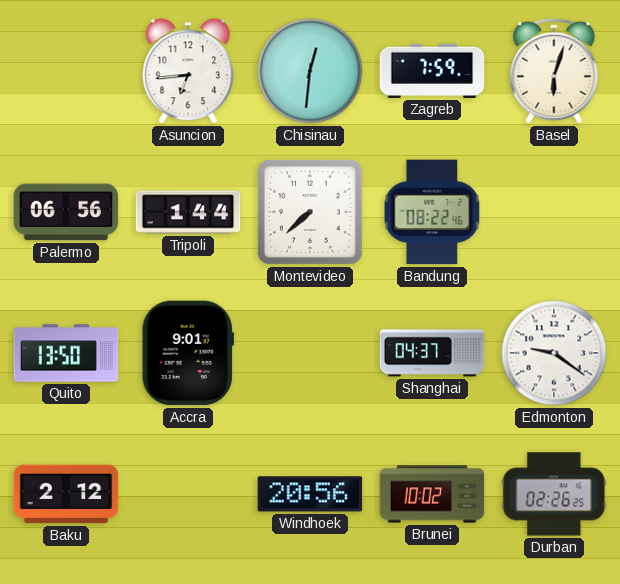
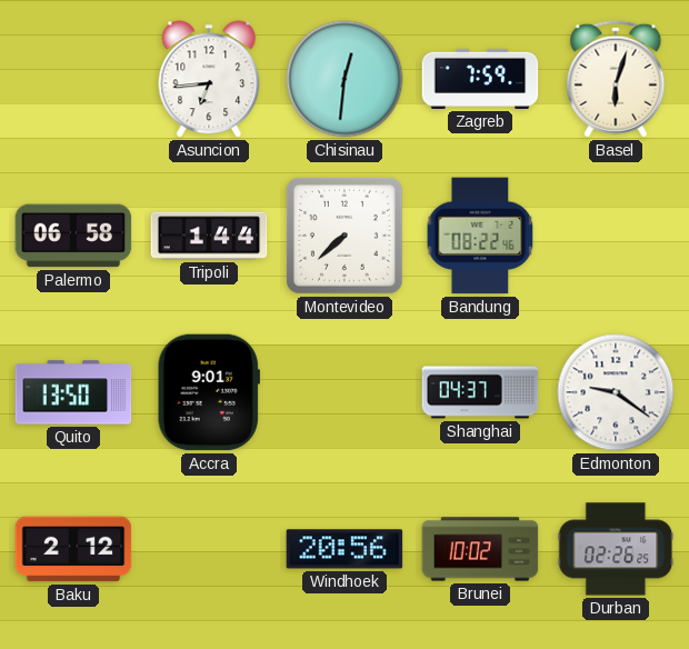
Palermo: 06:56 -> 06:58
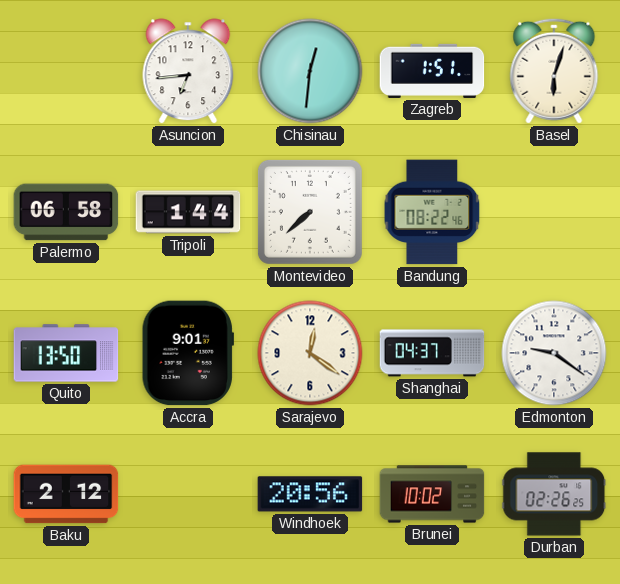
Zagreb: 7:59 -> 1:51
Sarajevo: none -> 12:21
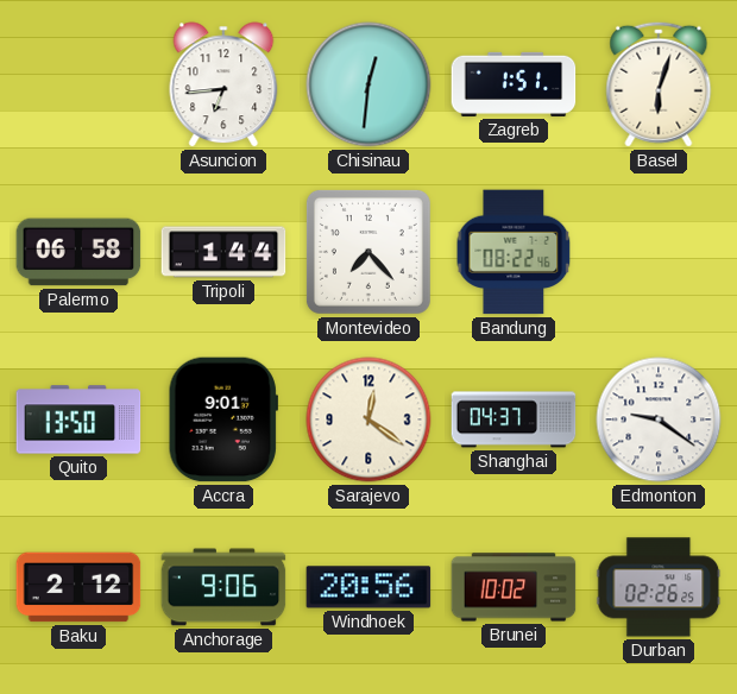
Montevideo: 7:38 -> 7:23
Anchorage: none -> 9:06
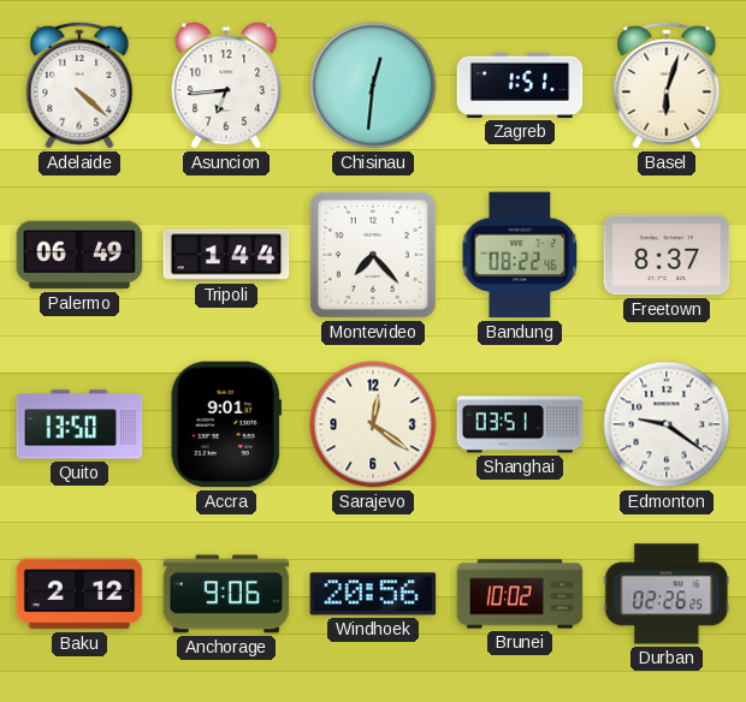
Adelaide: none -> 4:22
Palermo: 06:58 -> 06:49
Freetown: none -> 8:37
Shanghai: 04:37 -> 03:51
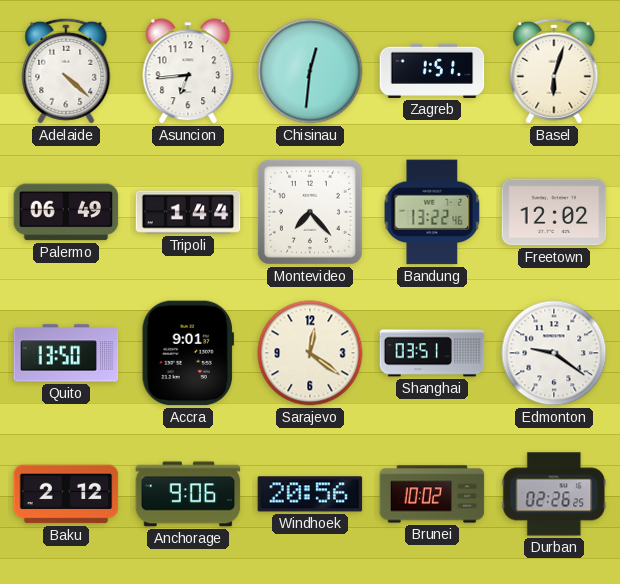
Bandung: 08:22 -> 13:22
Freetown: 8:37 -> 12:02
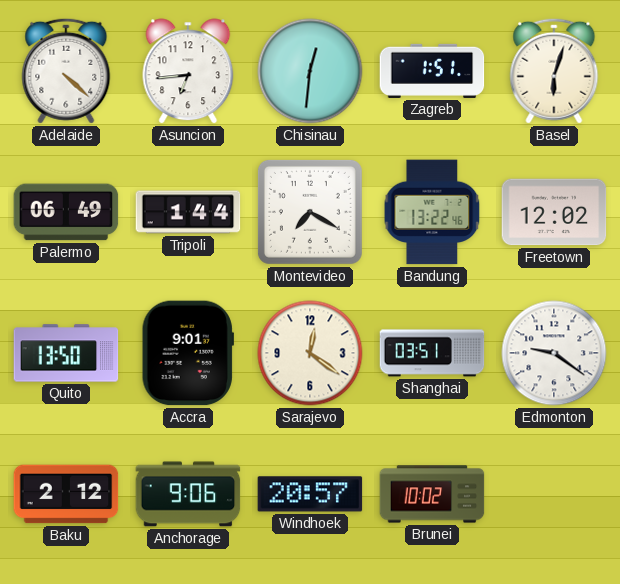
Montevideo: 7:23 -> 7:20
Windhoek: 20:56 -> 20:57
Durban: 02:26 -> none
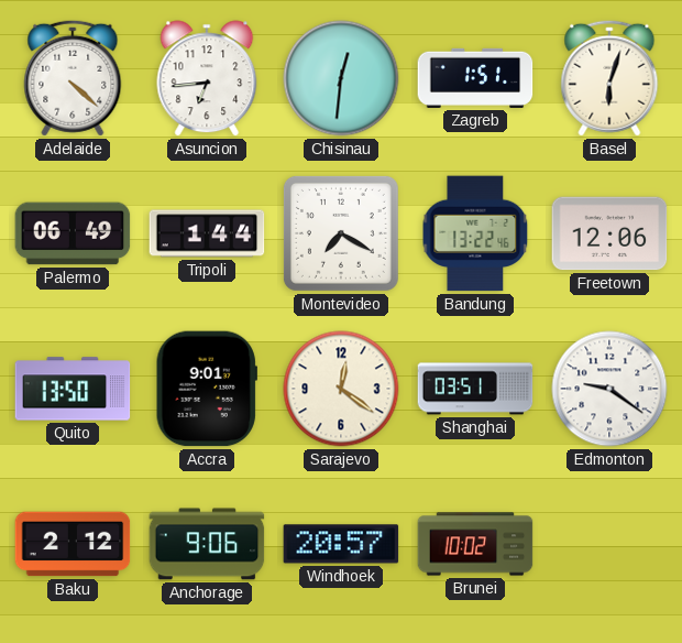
Freetown: 12:02 -> 12:06
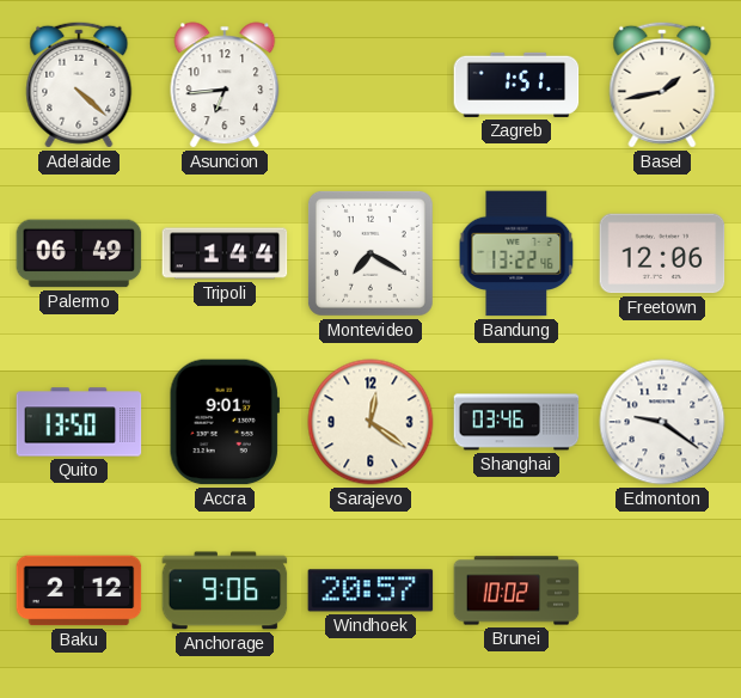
Chisinau: 12:31 -> none
Basel: 6:03 -> 1:43
Shanghai: 03:51 -> 03:46
